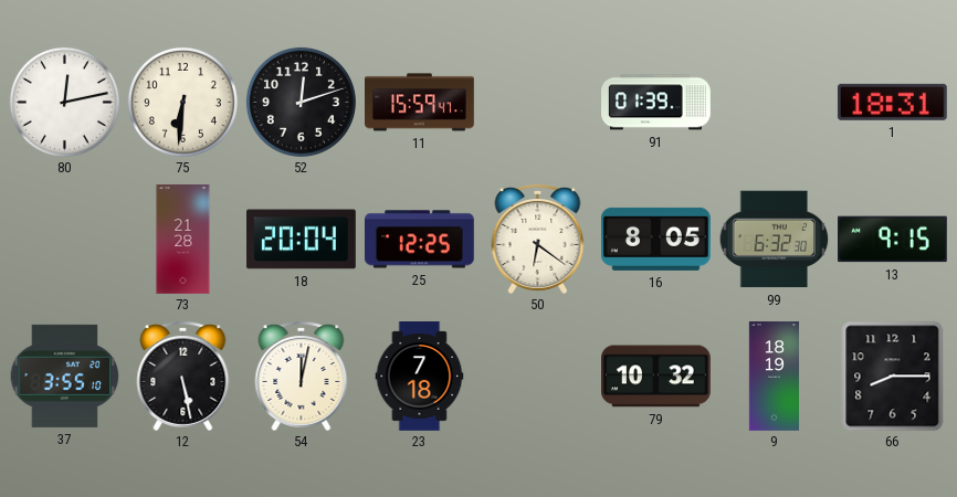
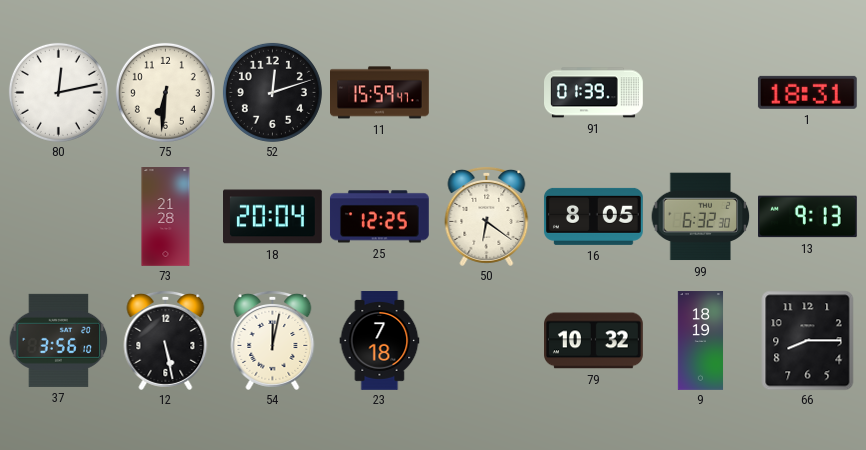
13: 9:15 -> 9:13
37: 3:55 -> 3:56
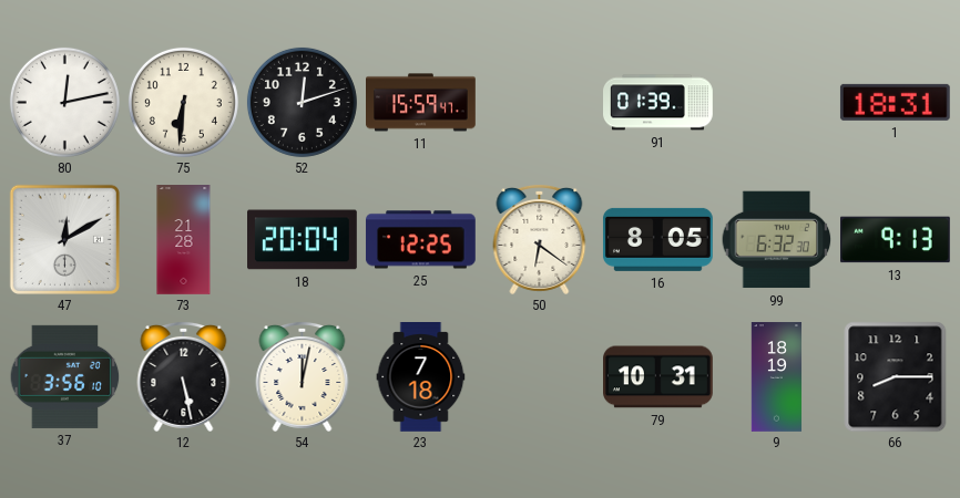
47: none -> 12:10
79: 10:32 -> 10:31
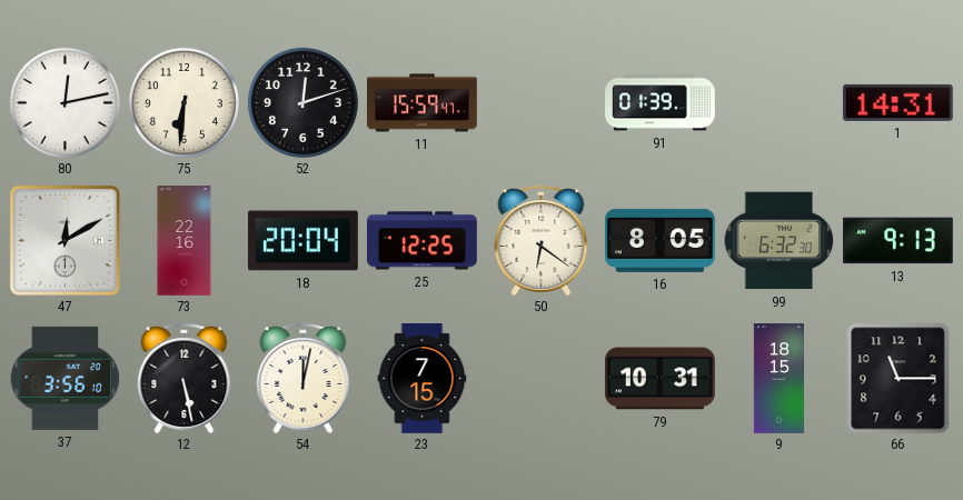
1: 18:31 -> 14:31
73: 21:28 -> 22:16
23: 7:18 -> 7:15
9: 18:19 -> 18:15
66: 8:15 -> 11:15
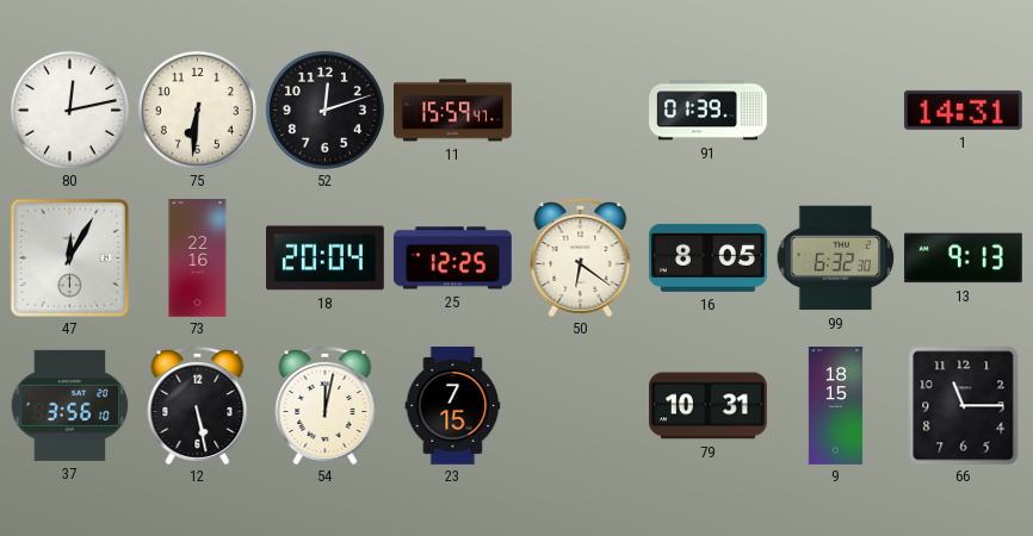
47: 12:10 -> 12:05
